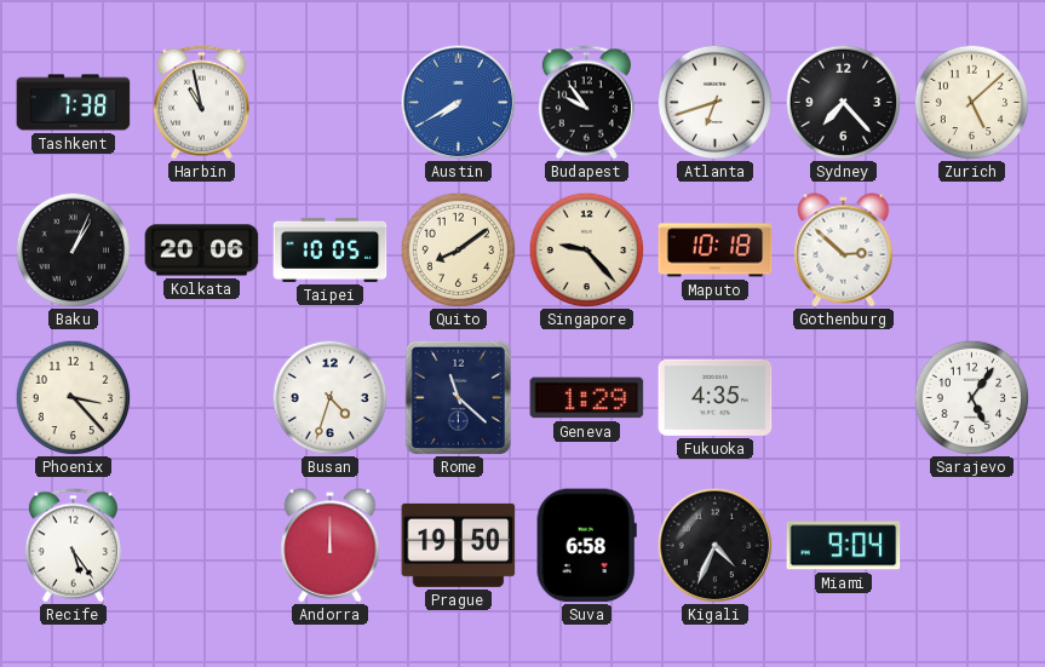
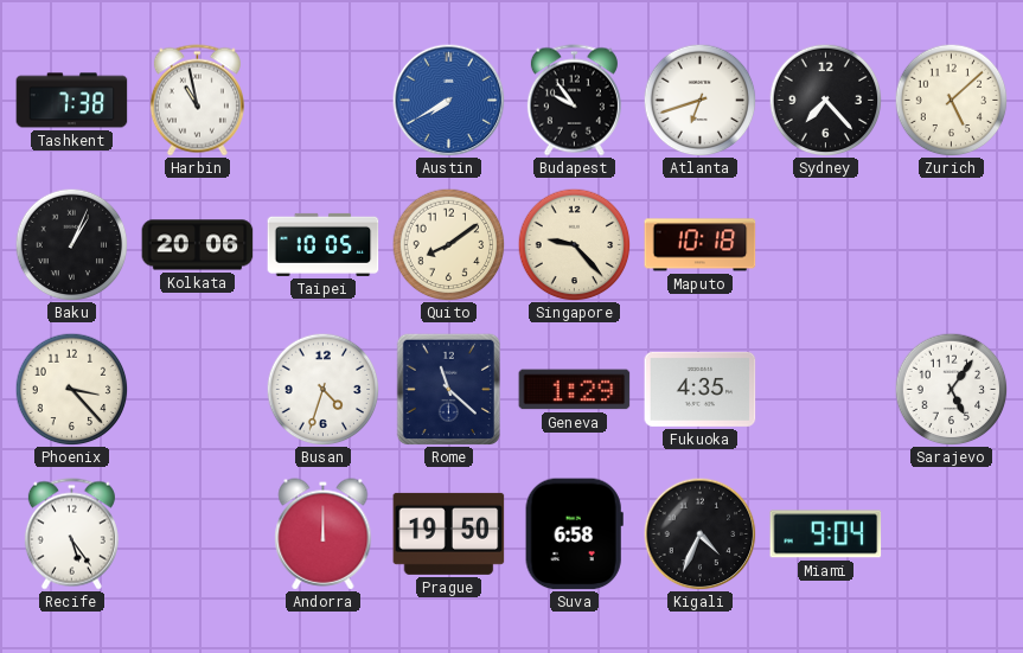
Gothenburg: 2:52 -> none
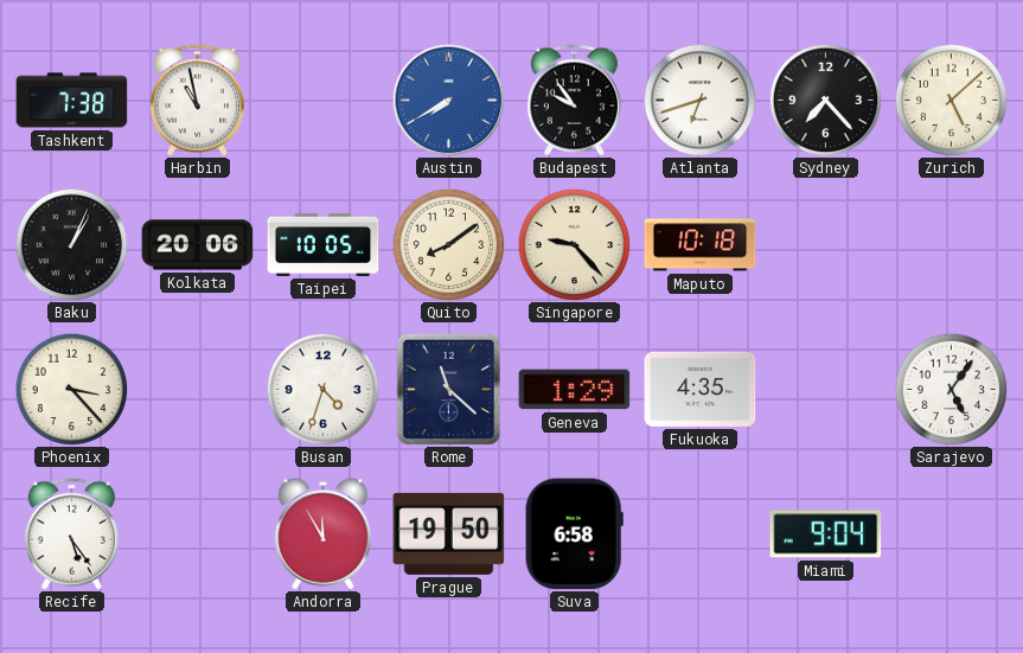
Andorra: 12:00 -> 11:55
Kigali: 4:34 -> none
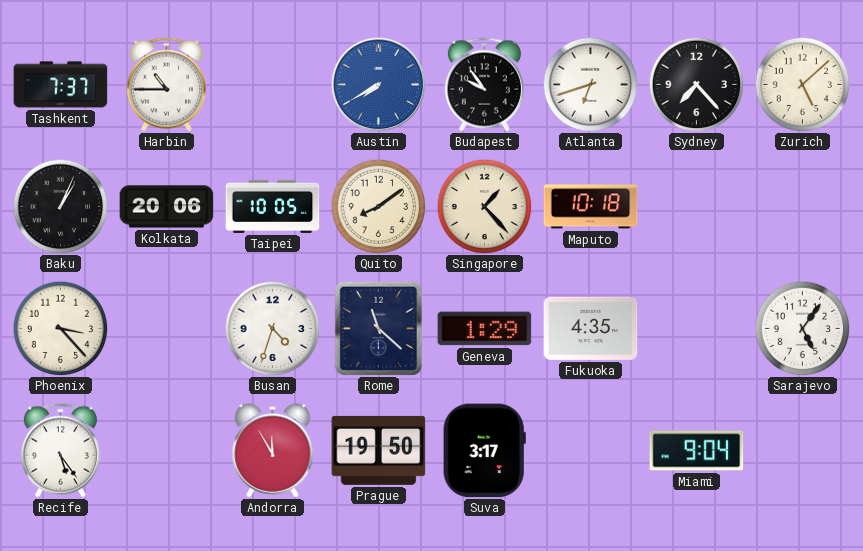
Tashkent: 7:38 -> 7:37
Harbin: 10:58 -> 10:45
Singapore: 9:23 -> 1:23
Suva: 6:58 -> 3:17
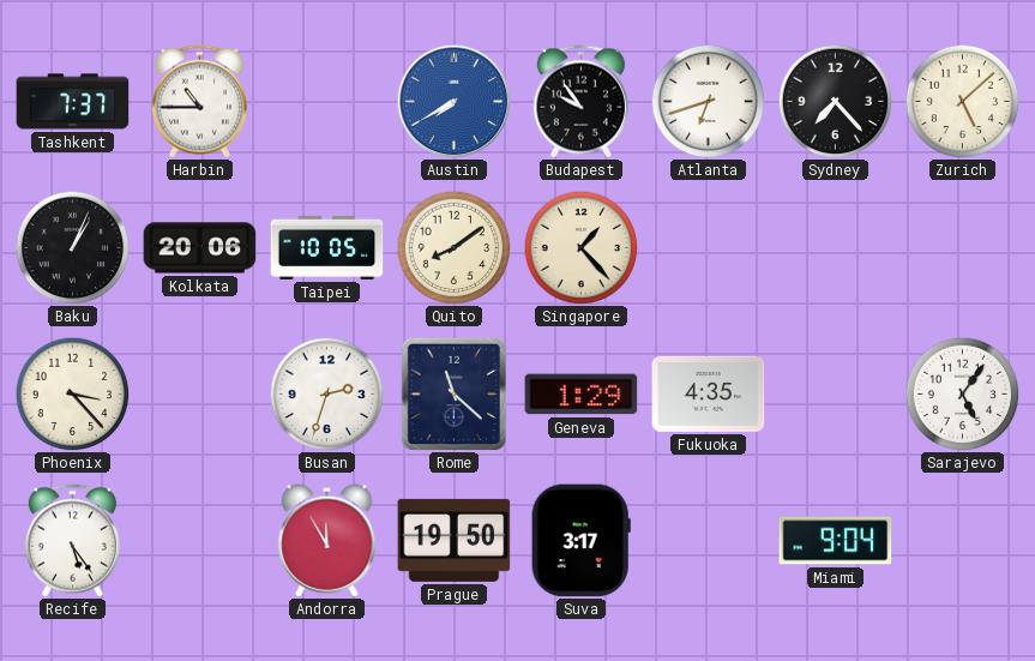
Maputo: 10:18 -> none
Busan: 4:33 -> 2:33
